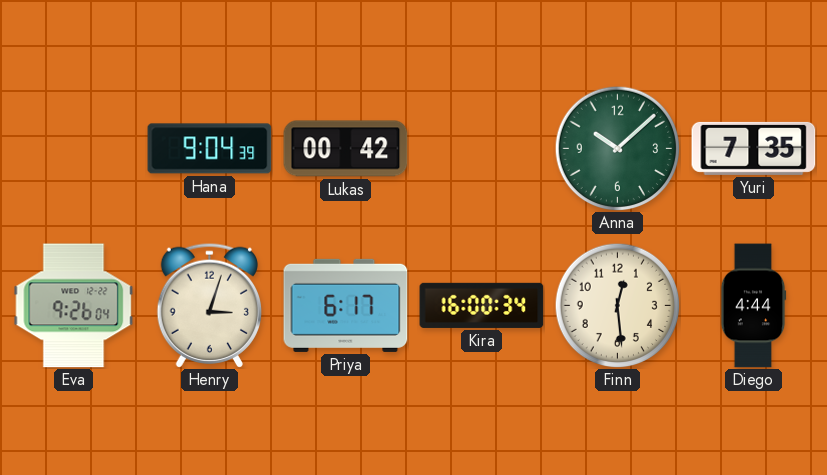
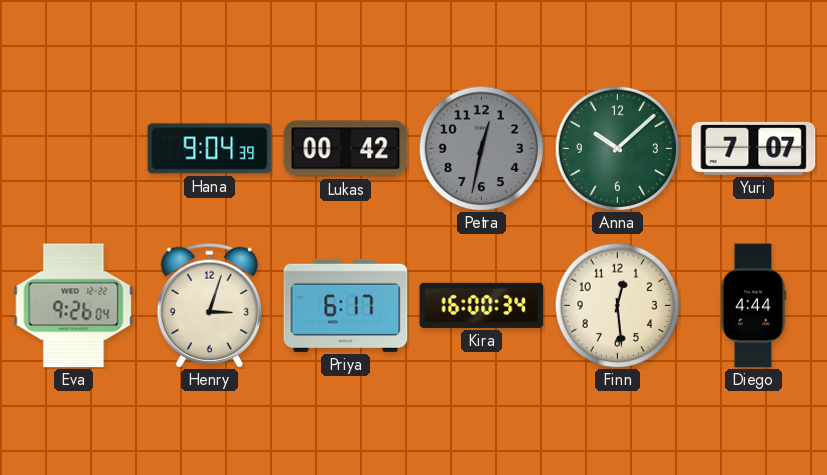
Petra: none -> 12:32
Yuri: 7:35 -> 7:07
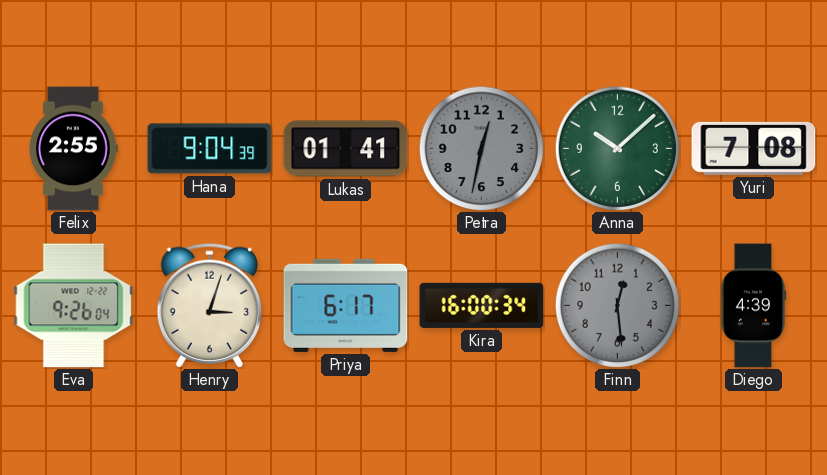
Felix: none -> 2:55
Lukas: 00:42 -> 01:41
Yuri: 7:07 -> 7:08
Finn dial: cream -> grey
Diego: 4:44 -> 4:39
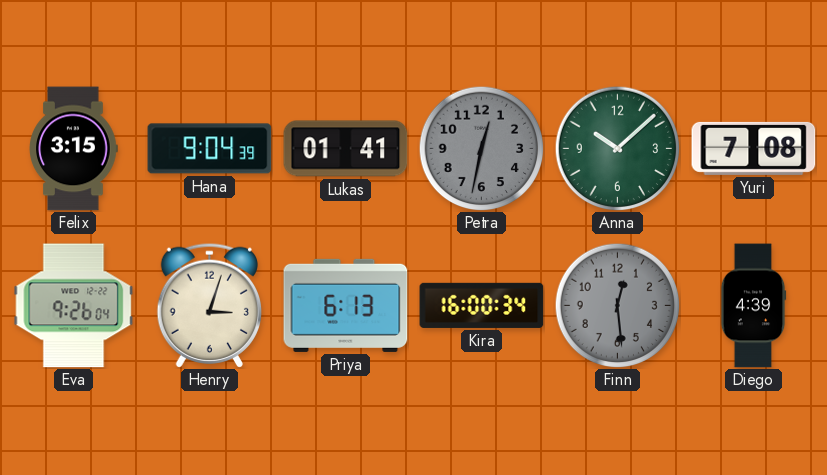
Felix: 2:55 -> 3:15
Priya: 6:17 -> 6:13
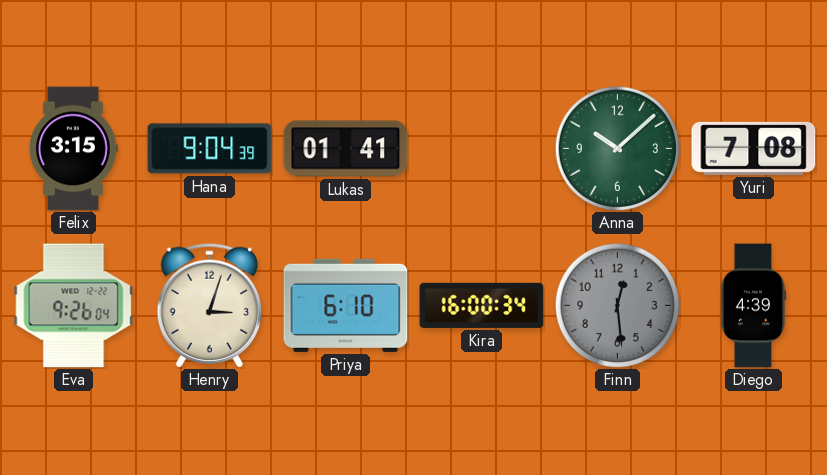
Petra: 12:32 -> none
Priya: 6:13 -> 6:10
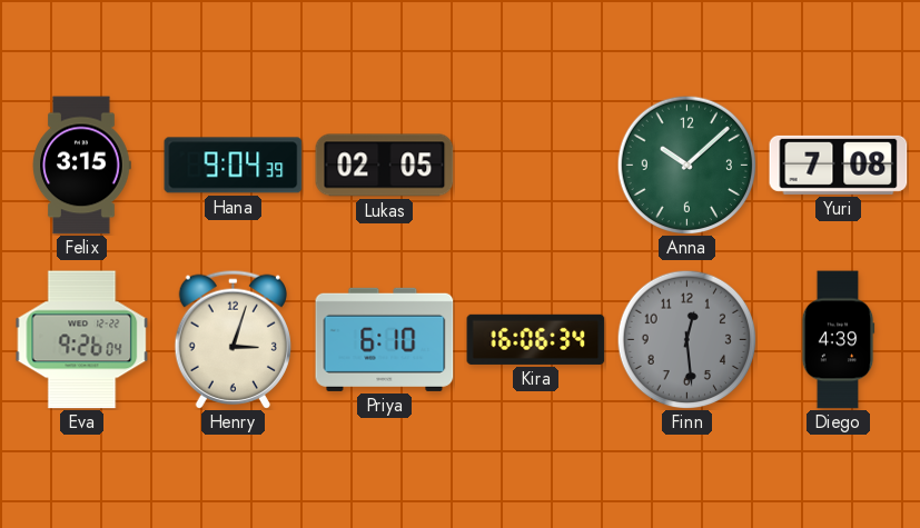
Lukas: 01:41 -> 02:05
Kira: 16:00 -> 16:06
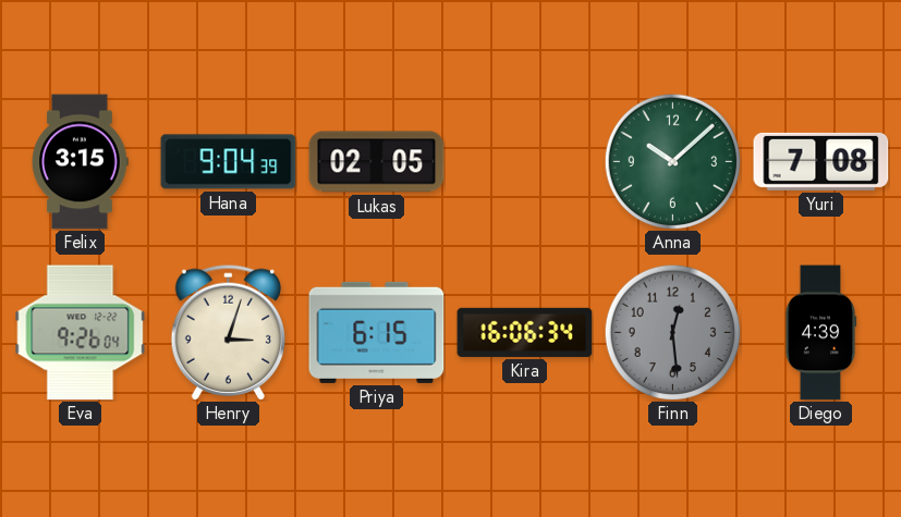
Priya: 6:10 -> 6:15
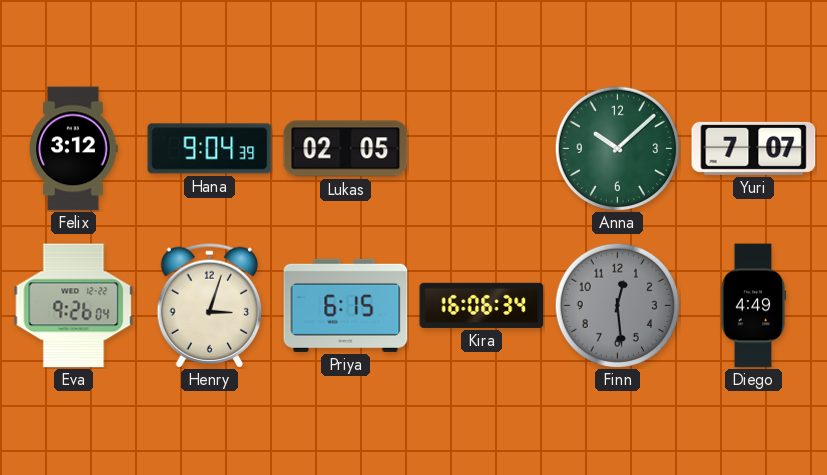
Felix: 3:15 -> 3:12
Yuri: 7:08 -> 7:07
Diego: 4:39 -> 4:49
